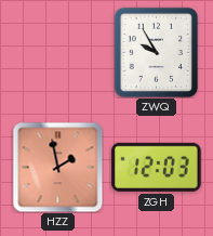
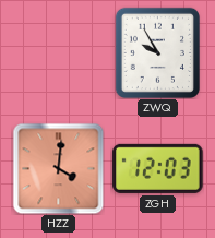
HZZ: 1:58 -> 4:01
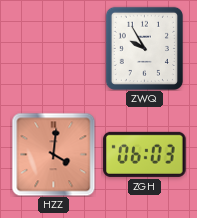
ZGH: 12:03 -> 06:03
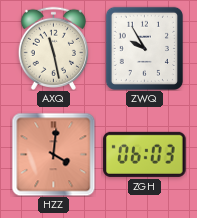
AXQ: none -> 11:28
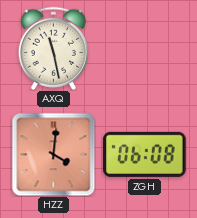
ZWQ: 9:55 -> none
ZGH: 06:03 -> 06:08
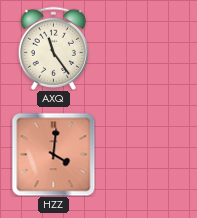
AXQ: 11:28 -> 11:24
ZGH: 06:08 -> none
